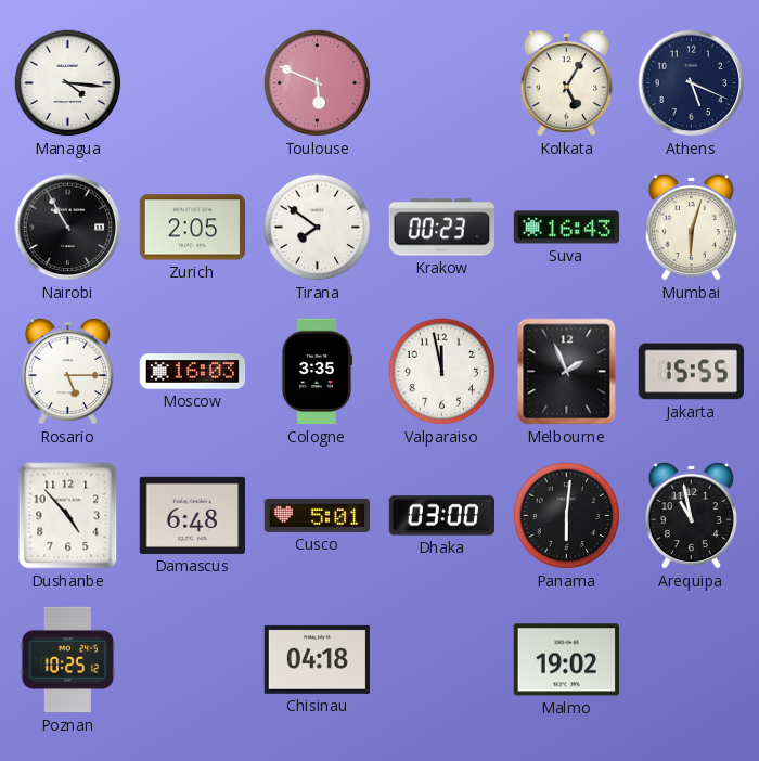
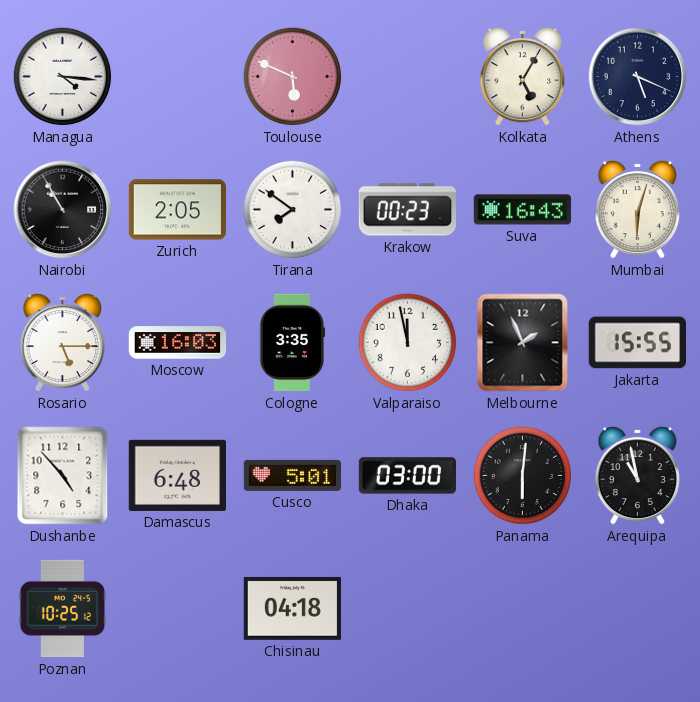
Malmo: 19:02 -> none
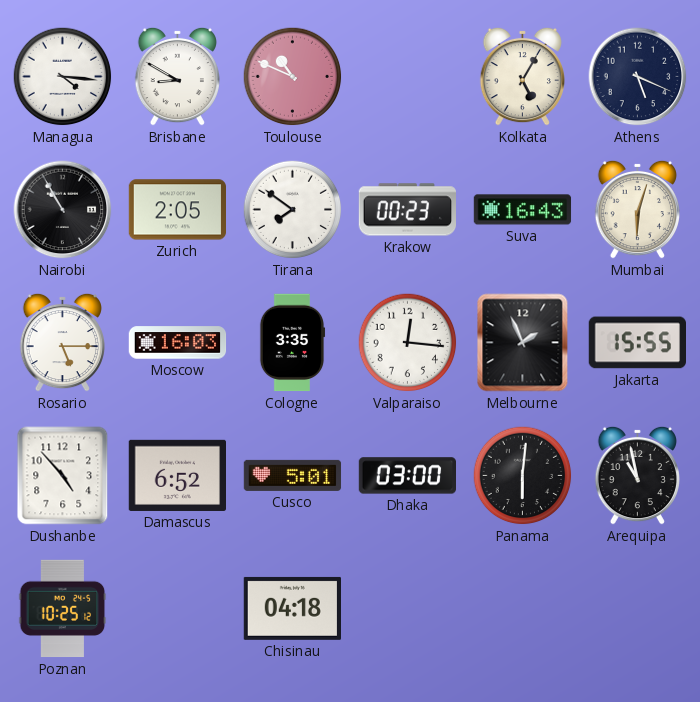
Brisbane: none -> 8:50
Toulouse: 5:49 -> 10:49
Valparaiso: 11:58 -> 12:16
Damascus: 6:48 -> 6:52
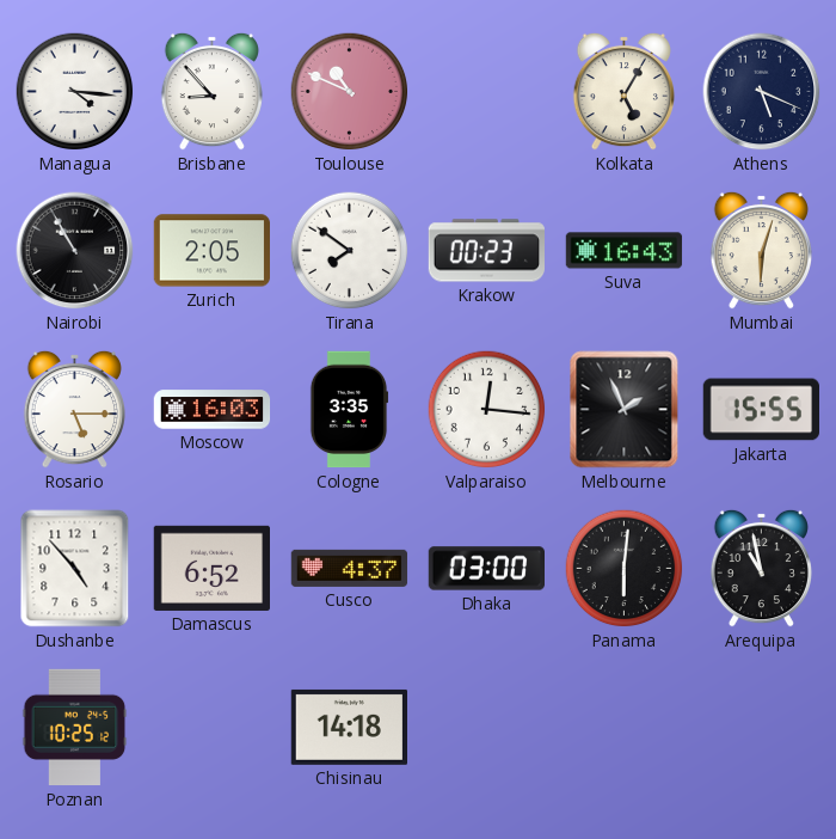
Brisbane: 8:50 -> 8:53
Cusco: 5:01 -> 4:37
Chisinau: 04:18 -> 14:18
